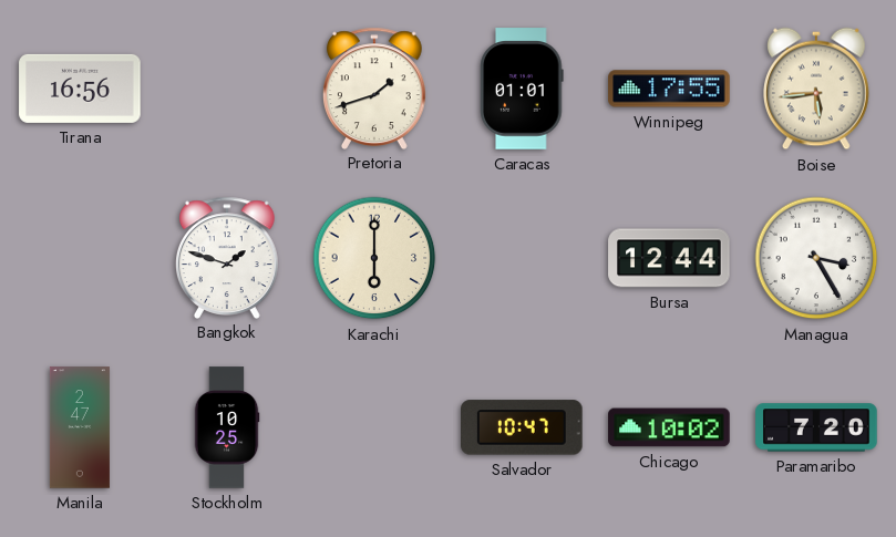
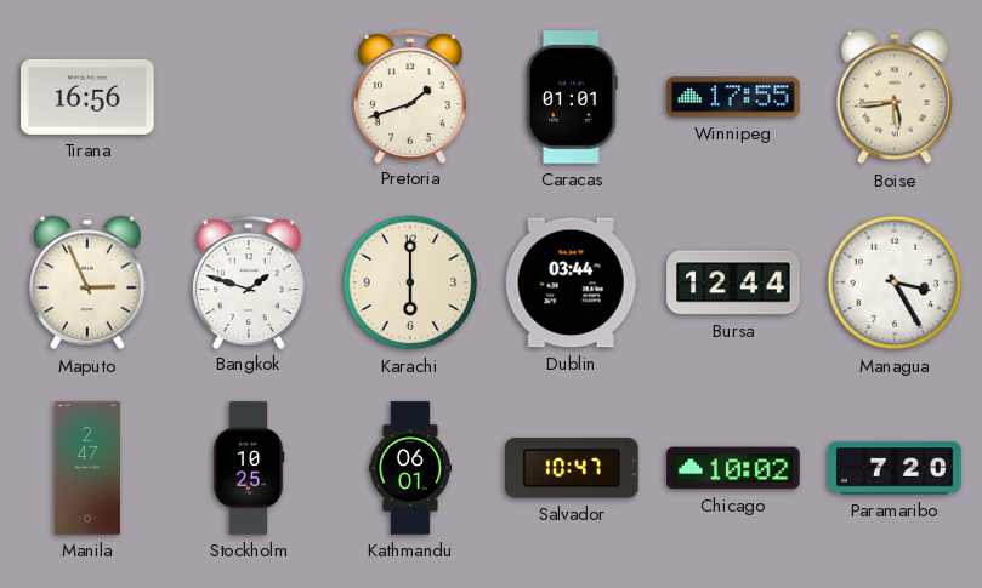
Maputo: none -> 2:56
Dublin: none -> 03:44
Kathmandu: none -> 06:01
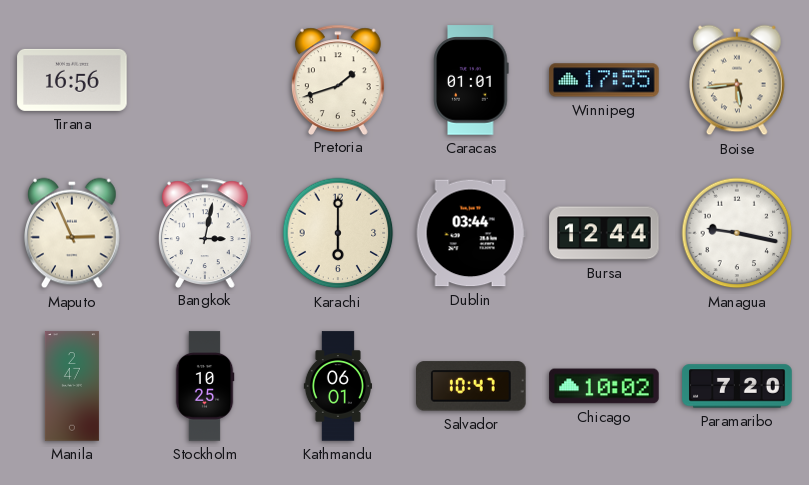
Bangkok: 1:48 -> 3:02
Managua: 3:25 -> 9:17
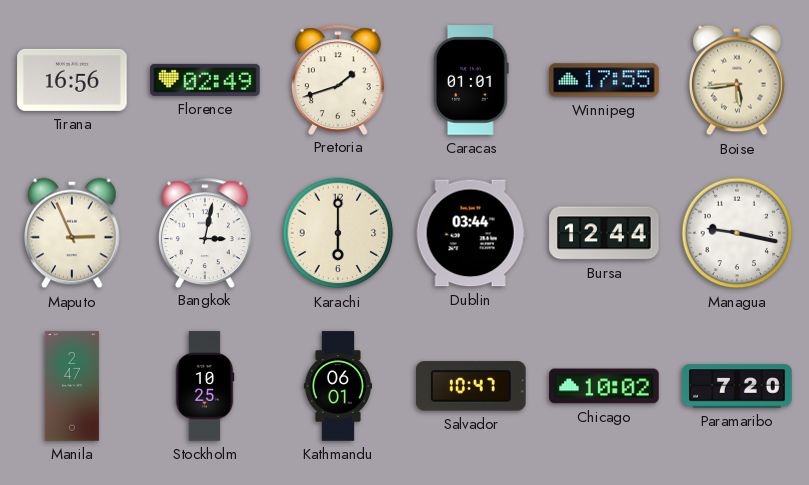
Florence: none -> 02:49
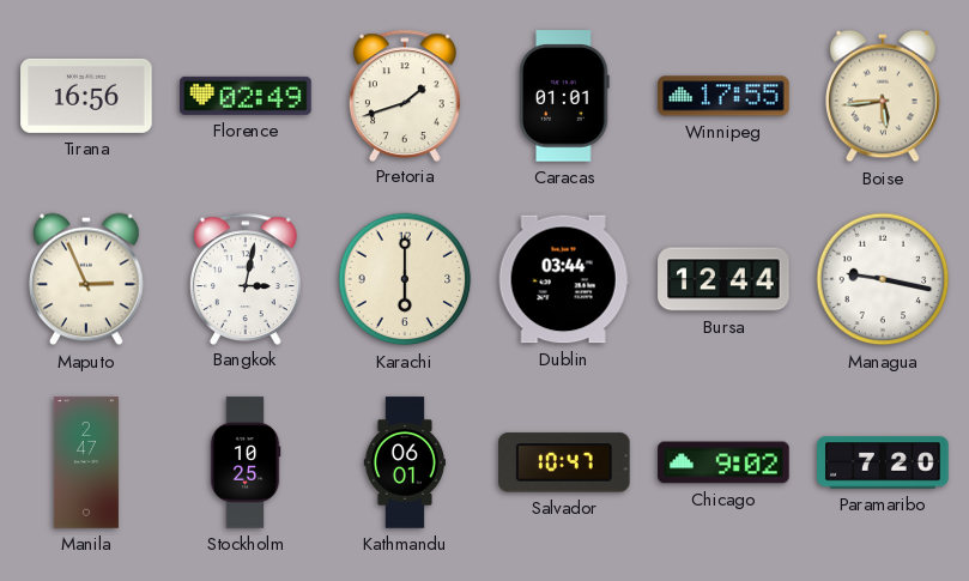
Chicago: 10:02 -> 9:02
